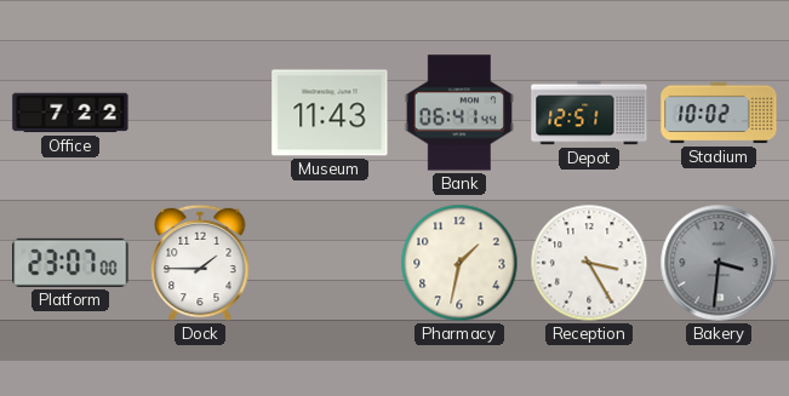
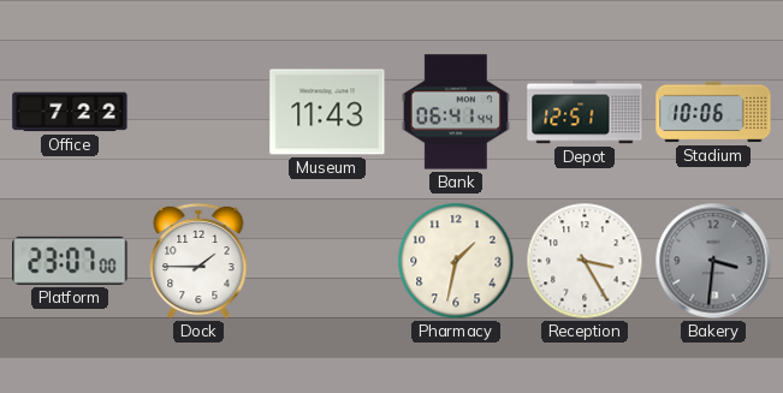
Stadium: 10:02 -> 10:06
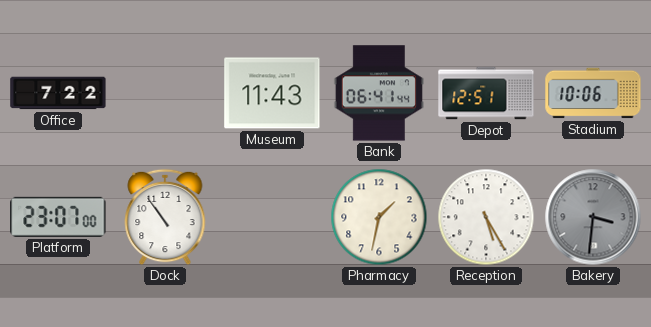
Dock: 1:45 -> 10:54
Reception: 3:25 -> 5:25
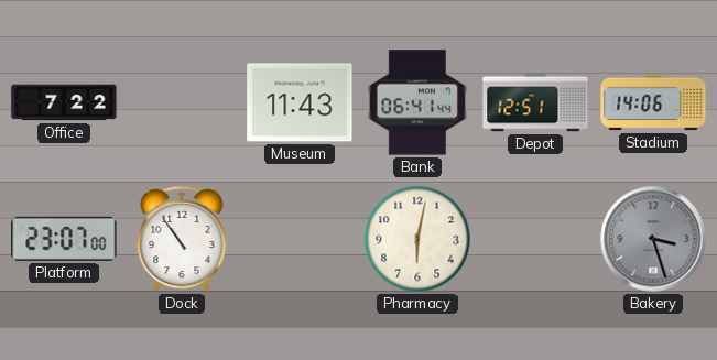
Stadium: 10:06 -> 14:06
Pharmacy: 1:32 -> 6:02
Reception: 5:25 -> none
Bakery: 3:31 -> 3:27
